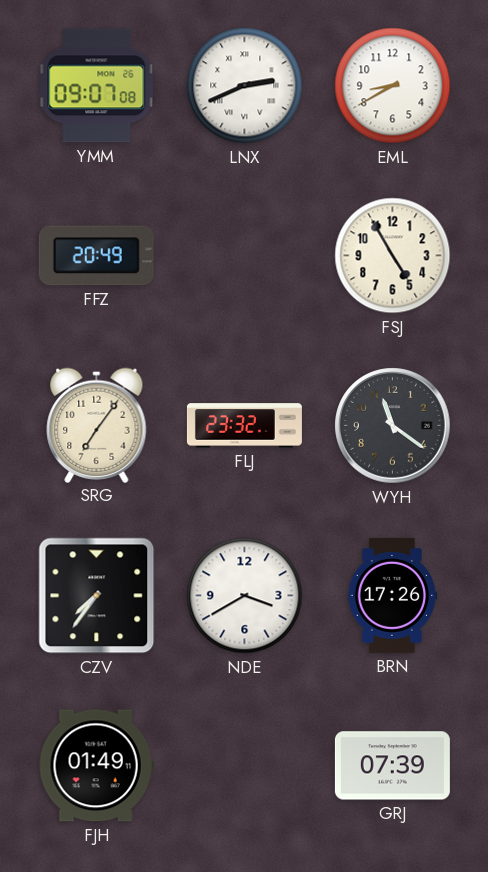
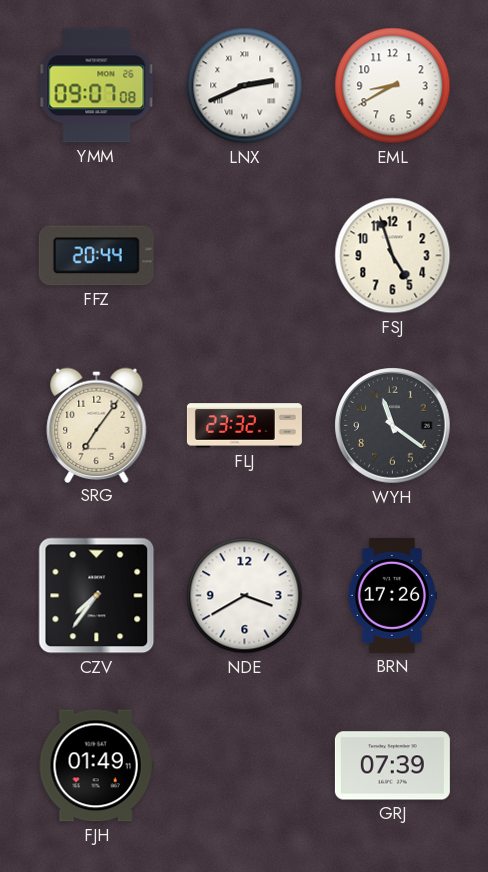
FFZ: 20:49 -> 20:44
FSJ: 4:55 -> 4:57
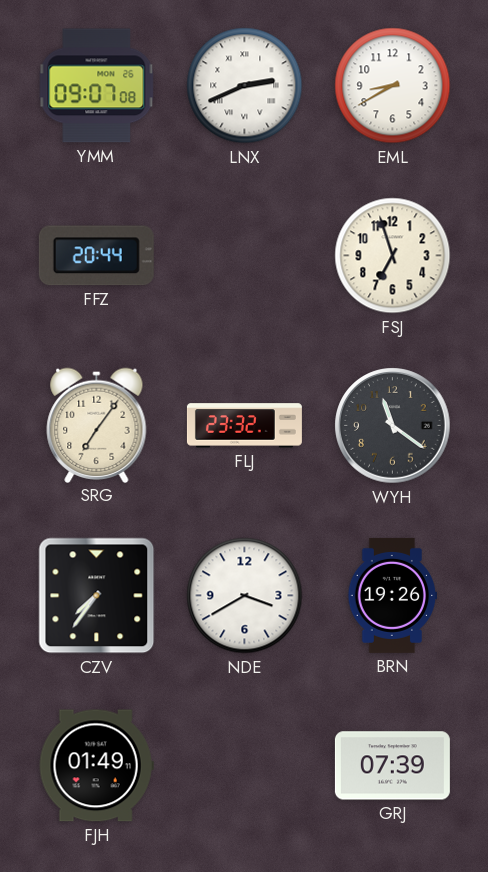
FSJ: 4:57 -> 6:57
BRN: 17:26 -> 19:26
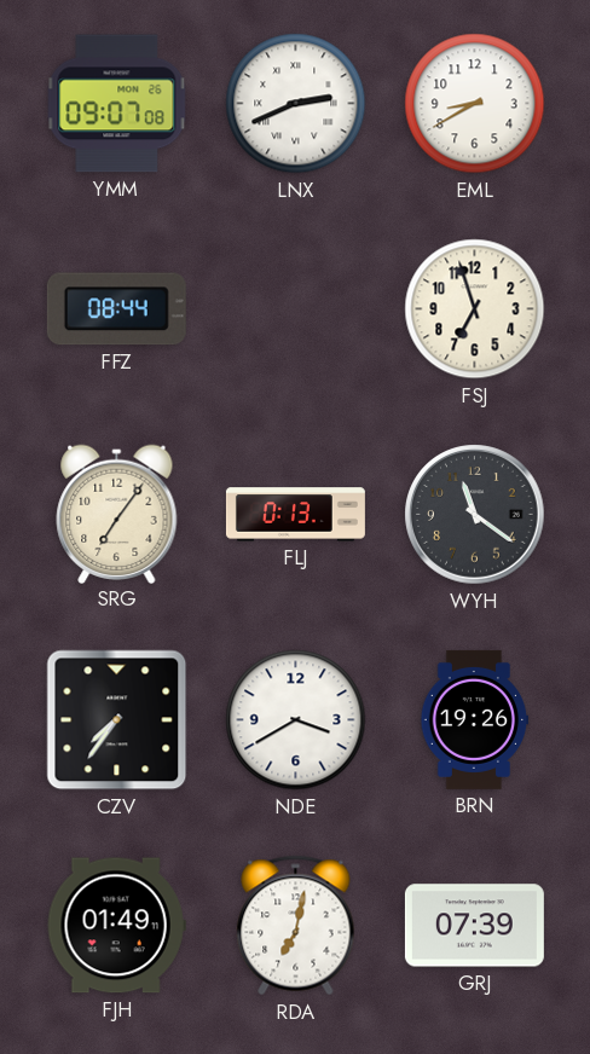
FFZ: 20:44 -> 08:44
FLJ: 23:32 -> 0:13
RDA: none -> 7:02
